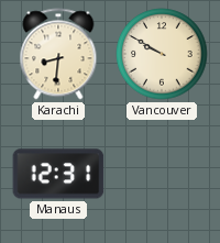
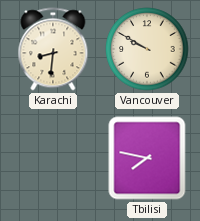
Manaus: 12:31 -> none
Tbilisi: none -> 7:47
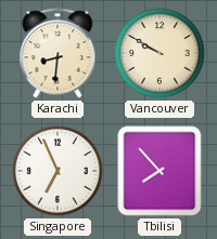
Singapore: none -> 6:56
Tbilisi: 7:47 -> 7:53
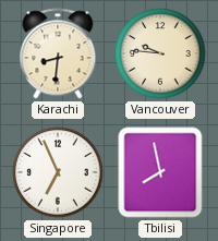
Vancouver: 9:50 -> 9:46
Tbilisi: 7:53 -> 7:58
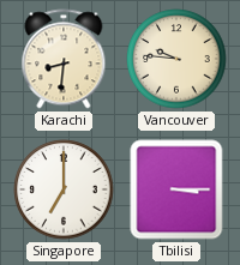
Singapore: 6:56 -> 7:00
Tbilisi: 7:58 -> 3:15
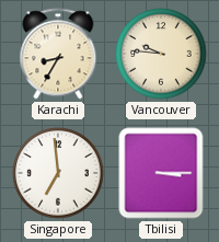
Karachi: 8:31 -> 8:35
Singapore: 7:00 -> 6:59
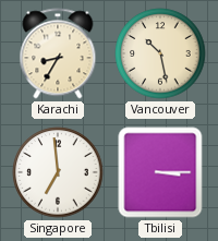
Vancouver: 9:46 -> 10:28
